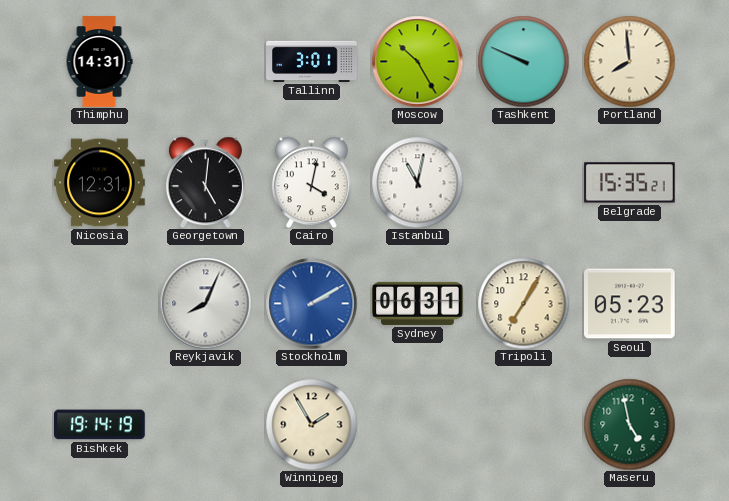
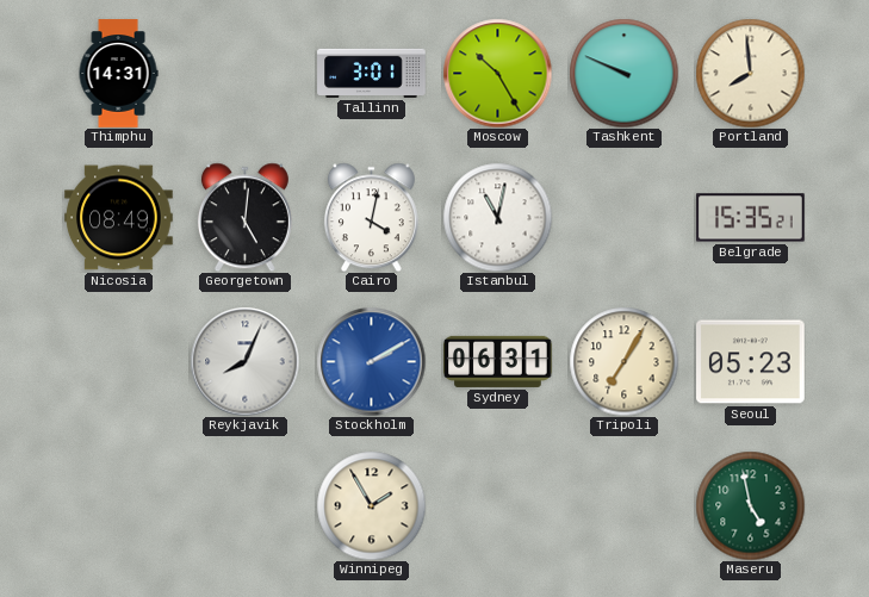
Nicosia: 12:31 -> 08:49
Bishkek: 19:14 -> none
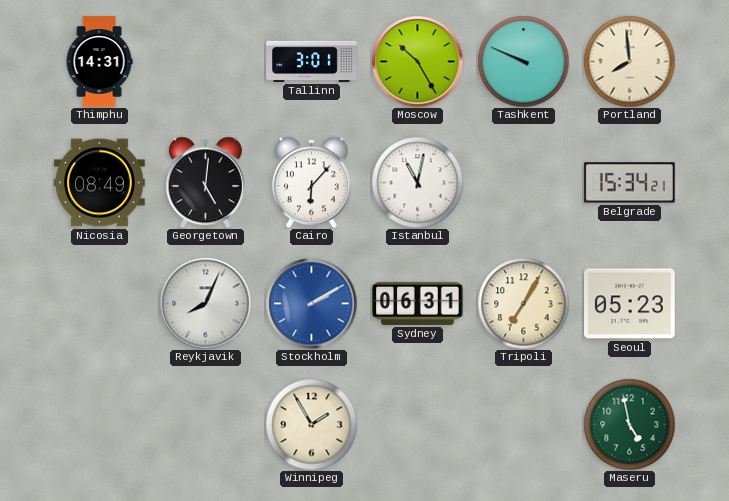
Cairo: 4:02 -> 6:07
Belgrade: 15:35 -> 15:34
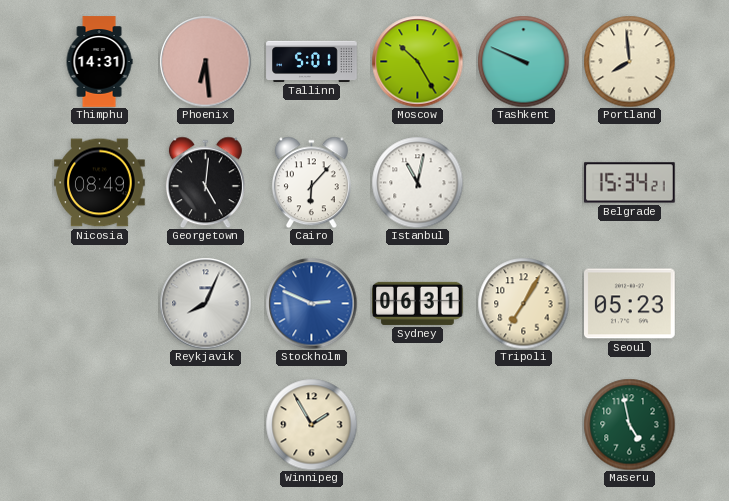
Phoenix: none -> 6:29
Tallinn: 3:01 -> 5:01
Stockholm: 2:10 -> 2:49
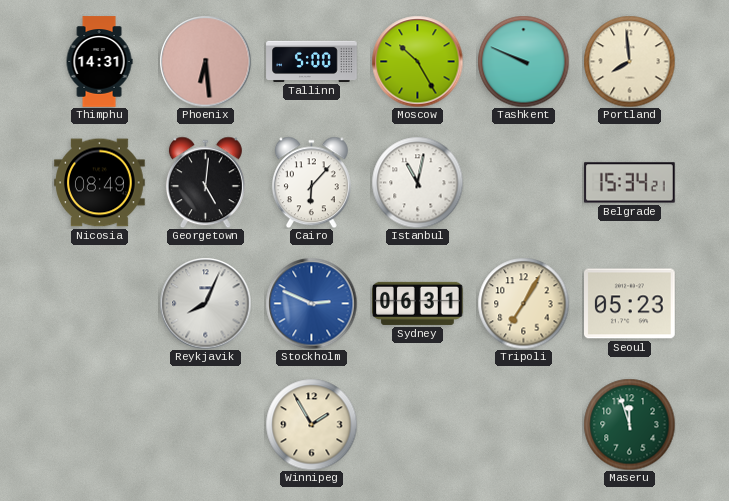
Tallinn: 5:01 -> 5:00
Maseru: 4:58 -> 11:57
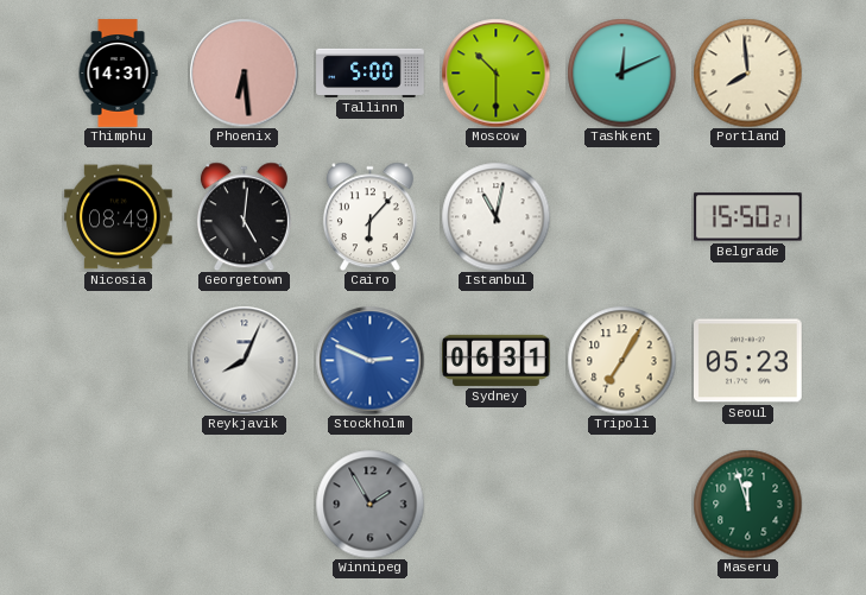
Moscow: 10:25 -> 10:30
Tashkent: 9:49 -> 12:11
Belgrade: 15:34 -> 15:50
Winnipeg dial: cream -> grey
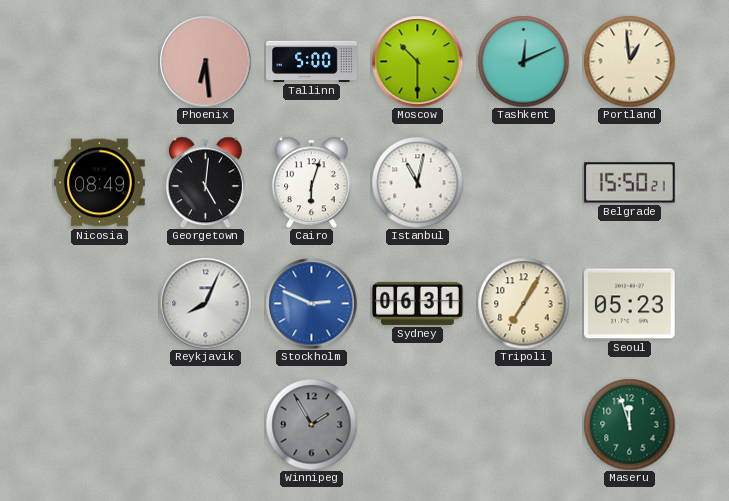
Thimphu: 14:31 -> none
Portland: 7:59 -> 12:59
Cairo: 6:07 -> 6:03
